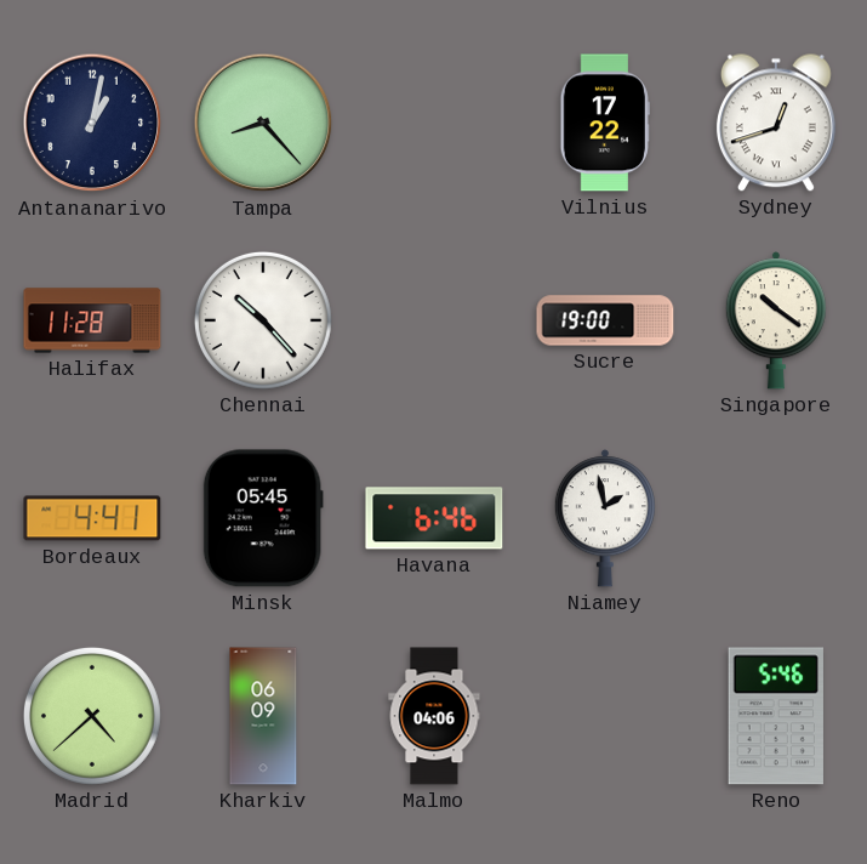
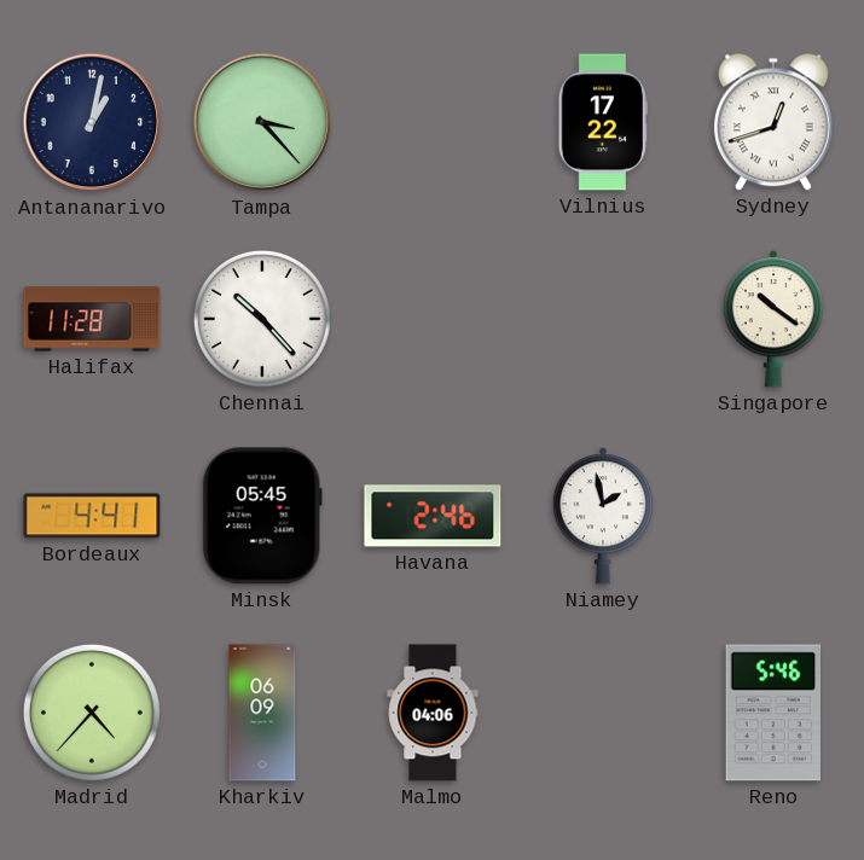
Tampa: 8:23 -> 3:23
Sucre: 19:00 -> none
Havana: 6:46 -> 2:46
Madrid: 4:38 -> 4:37
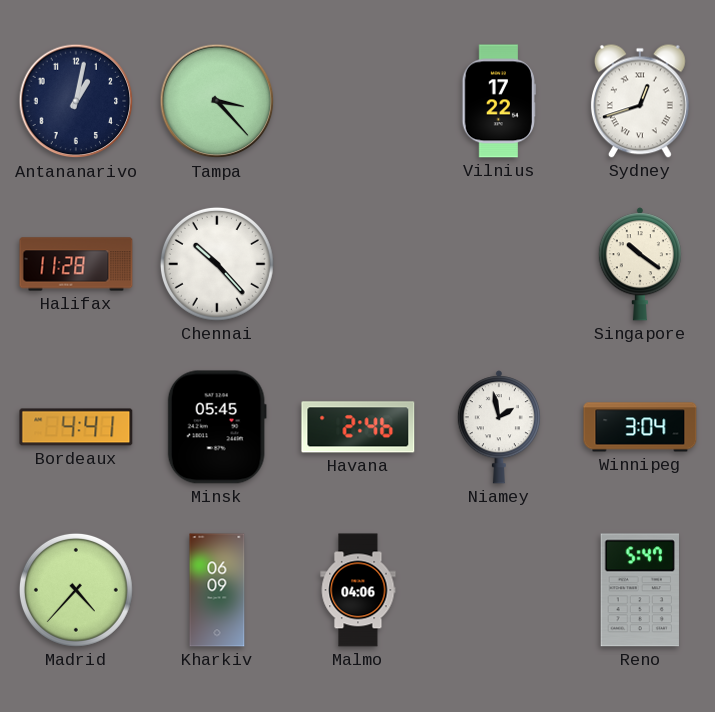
Winnipeg: none -> 3:04
Reno: 5:46 -> 5:47
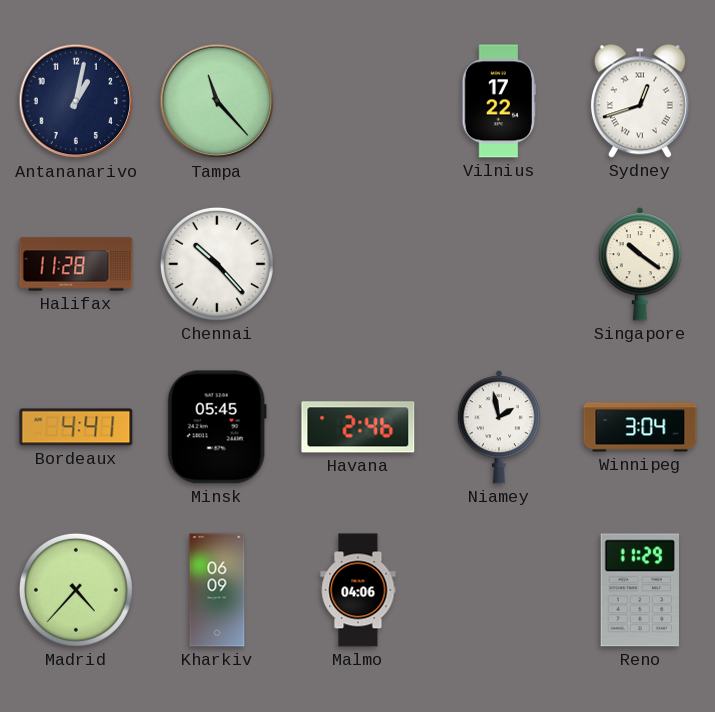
Tampa: 3:23 -> 11:23
Reno: 5:47 -> 11:29
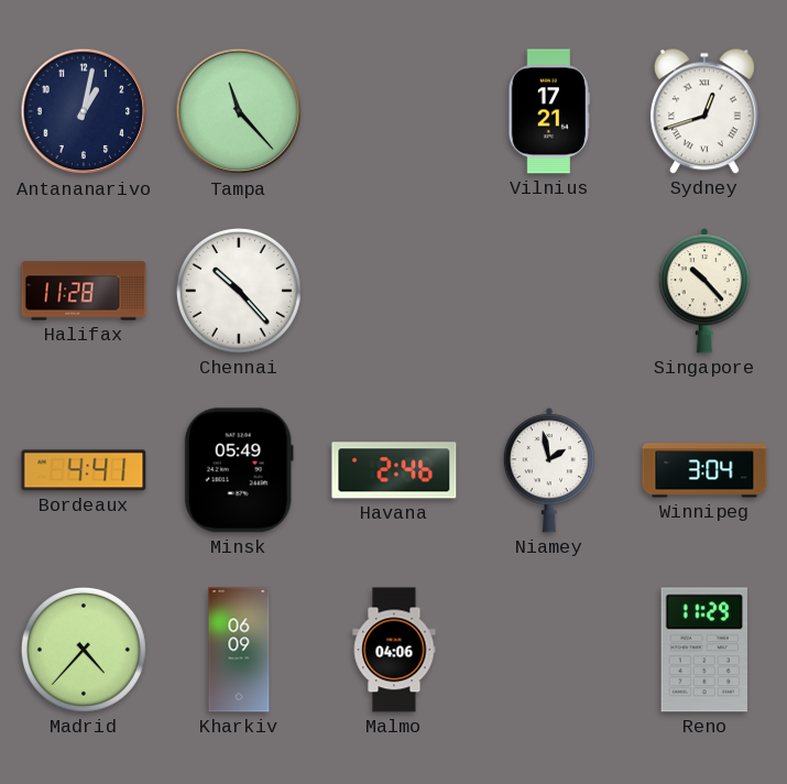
Vilnius: 17:22 -> 17:21
Singapore: 10:21 -> 10:23
Minsk: 05:45 -> 05:49
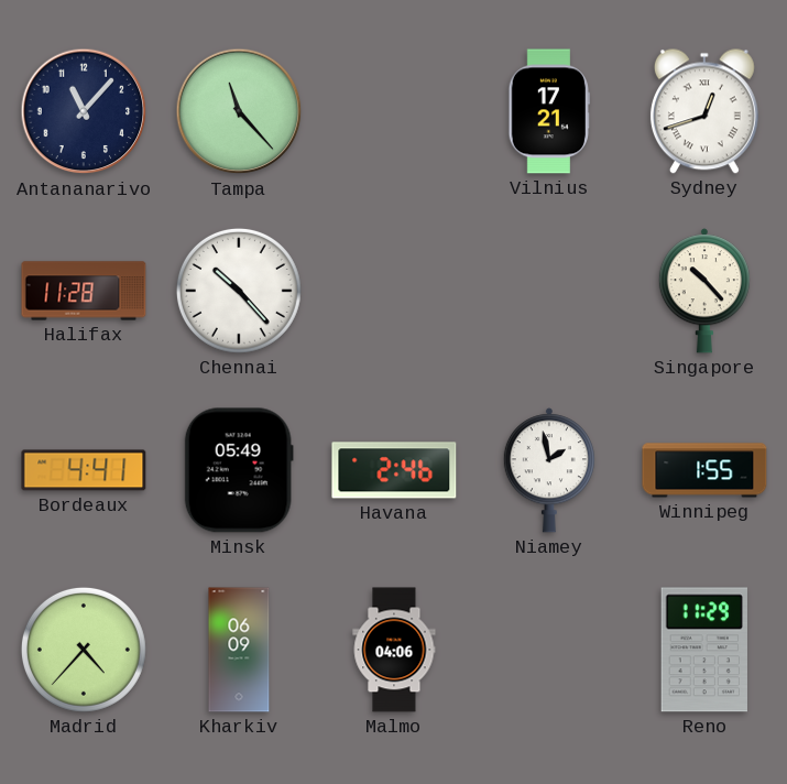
Antananarivo: 1:02 -> 11:07
Winnipeg: 3:04 -> 1:55
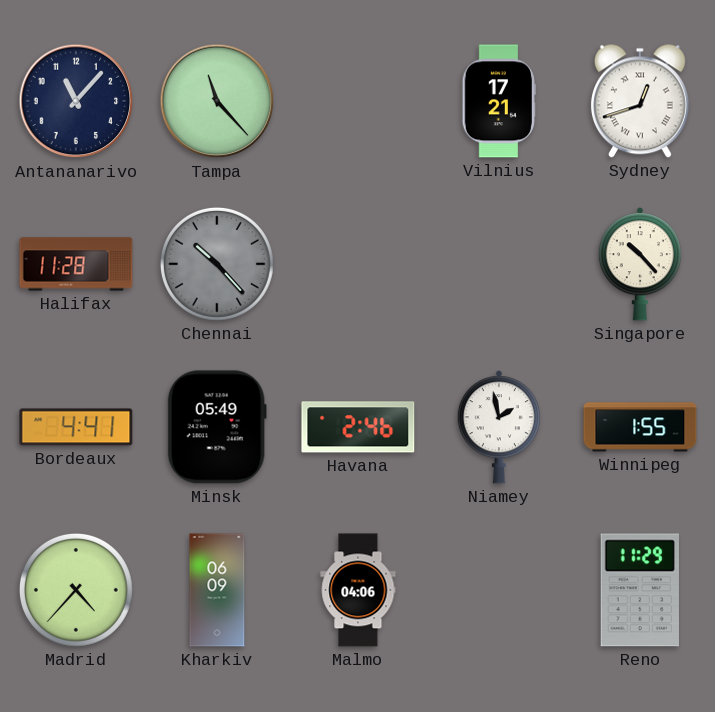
Chennai dial: white -> grey
